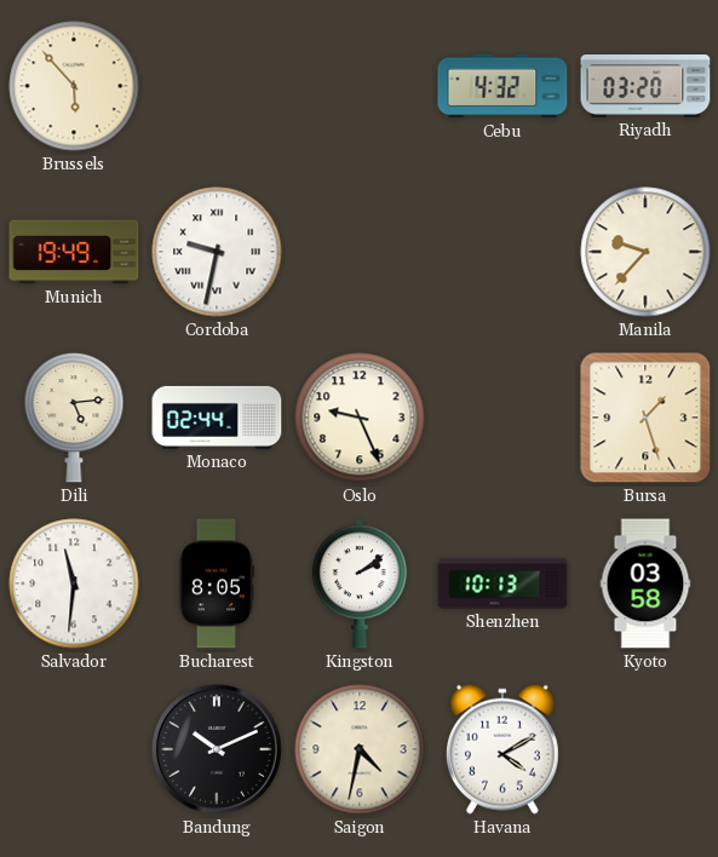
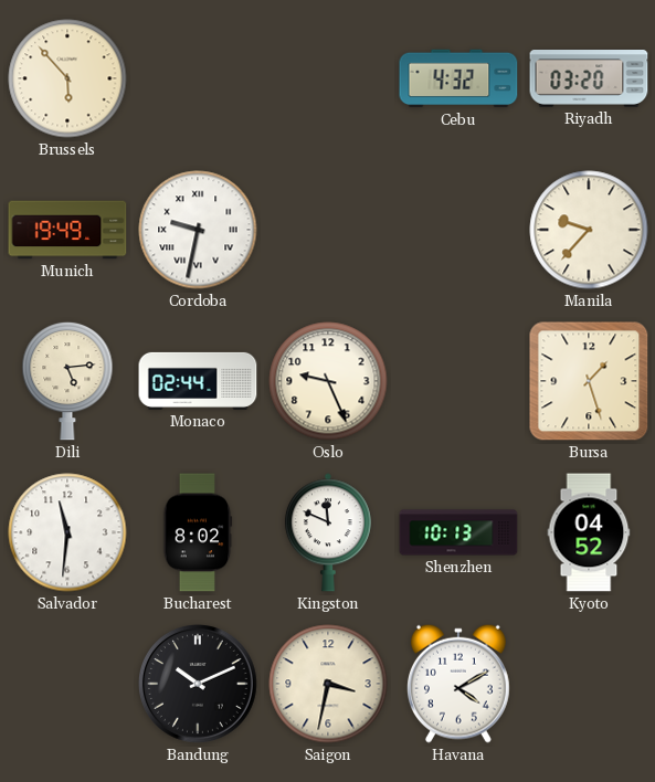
Bucharest: 8:05 -> 8:02
Kingston: 2:09 -> 11:49
Kyoto: 03:58 -> 04:52
Saigon: 4:32 -> 3:32
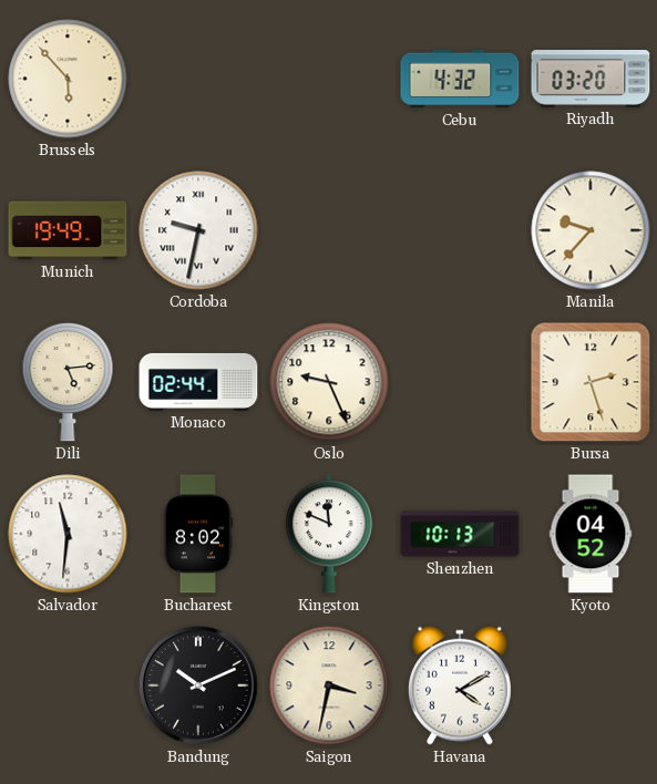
Bursa: 1:27 -> 2:27
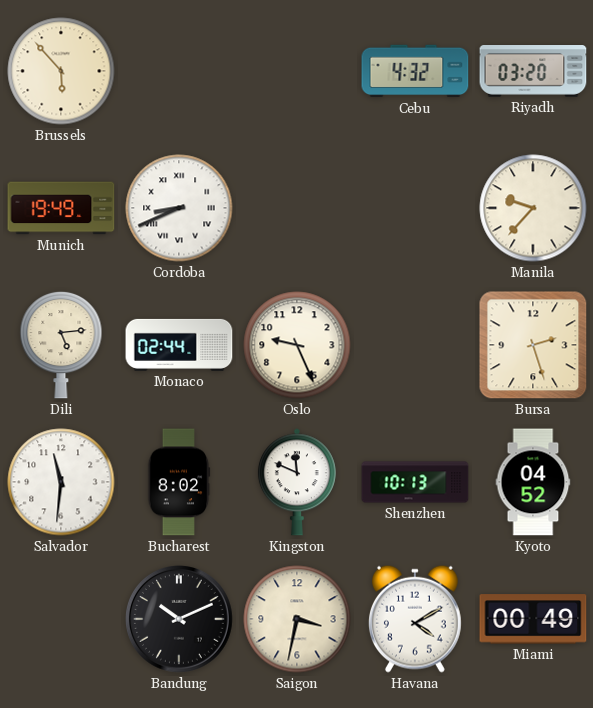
Cordoba: 9:32 -> 8:41
Miami: none -> 00:49
